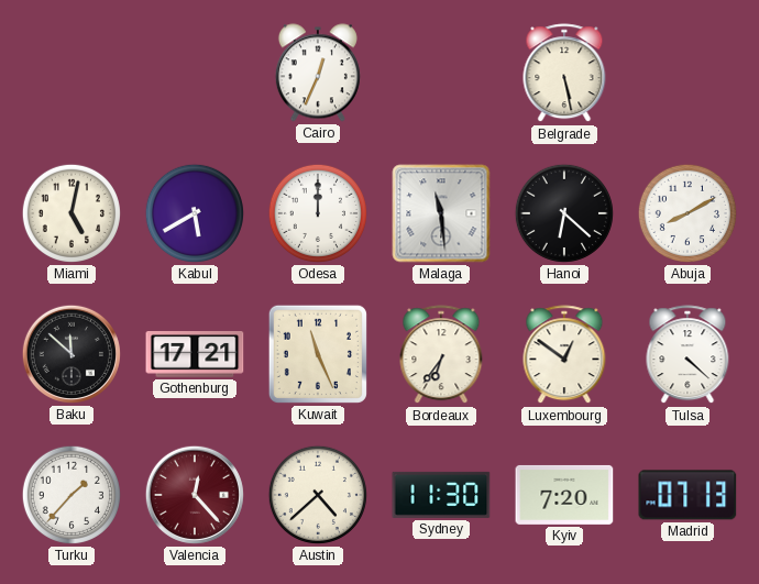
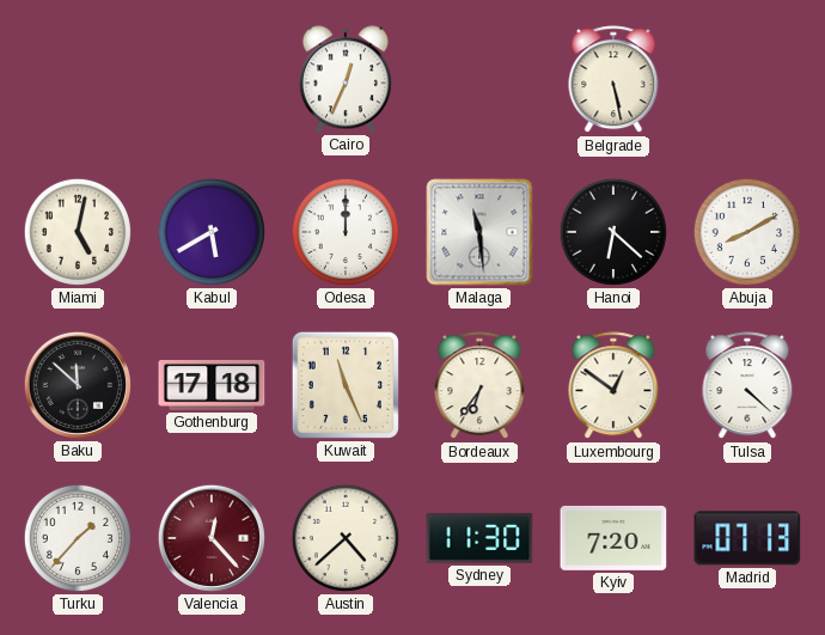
Gothenburg: 17:21 -> 17:18
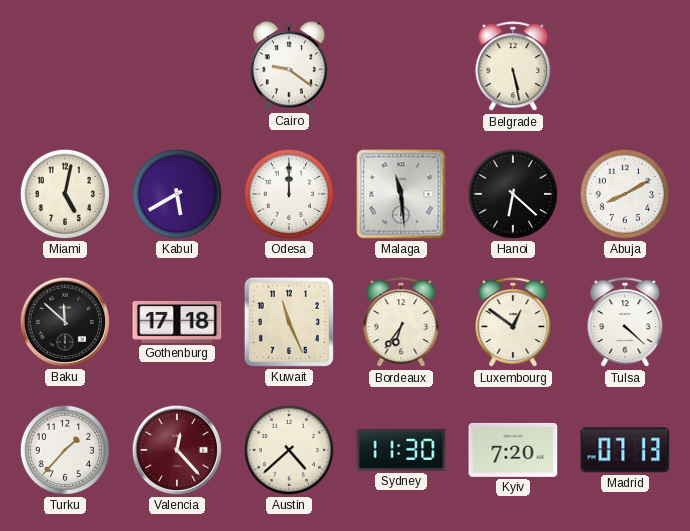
Cairo: 12:34 -> 9:21
